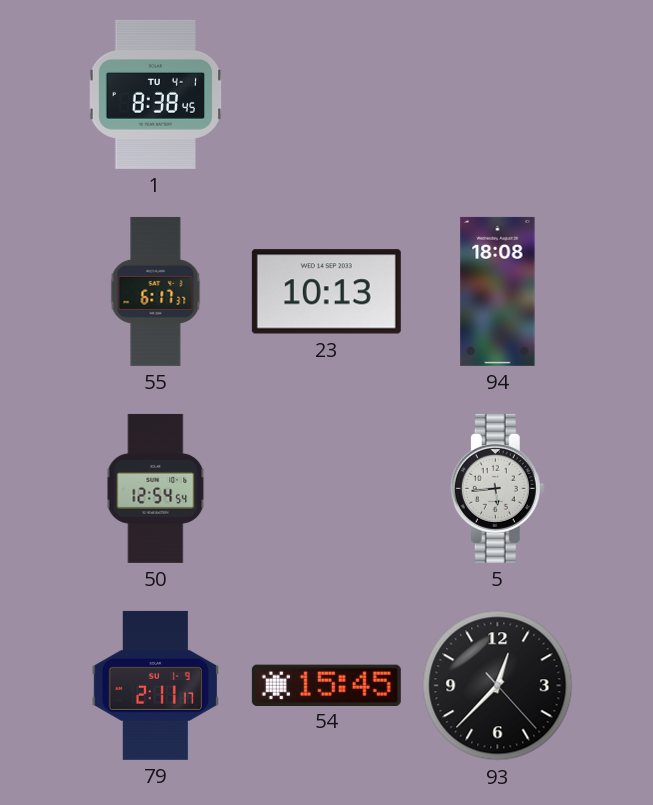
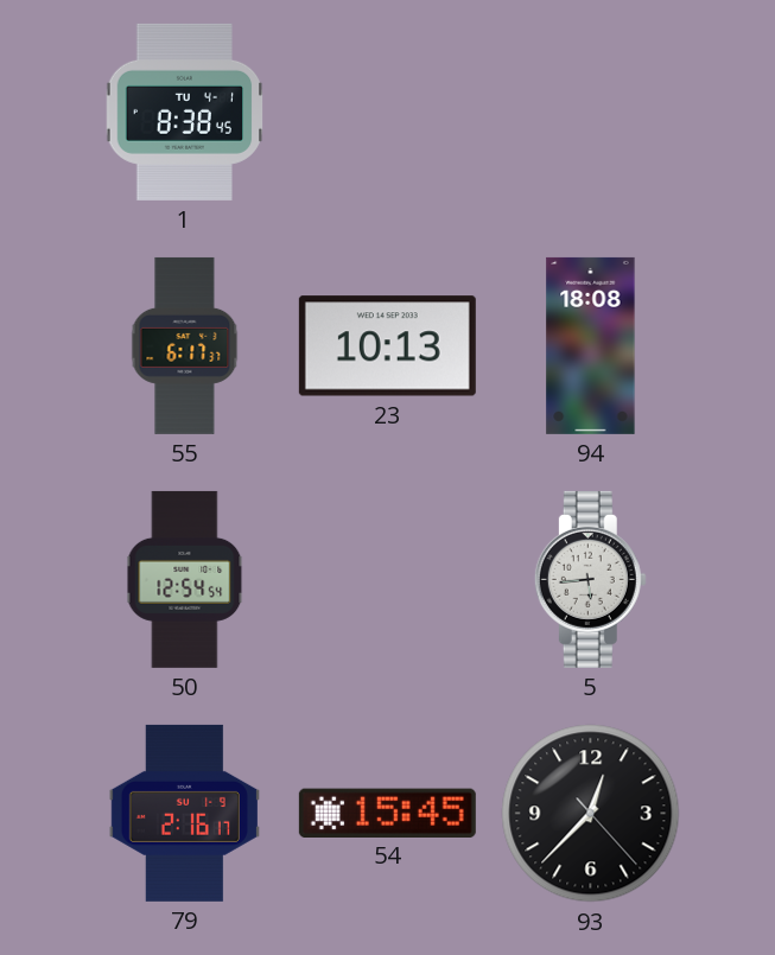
79: 2:11 -> 2:16
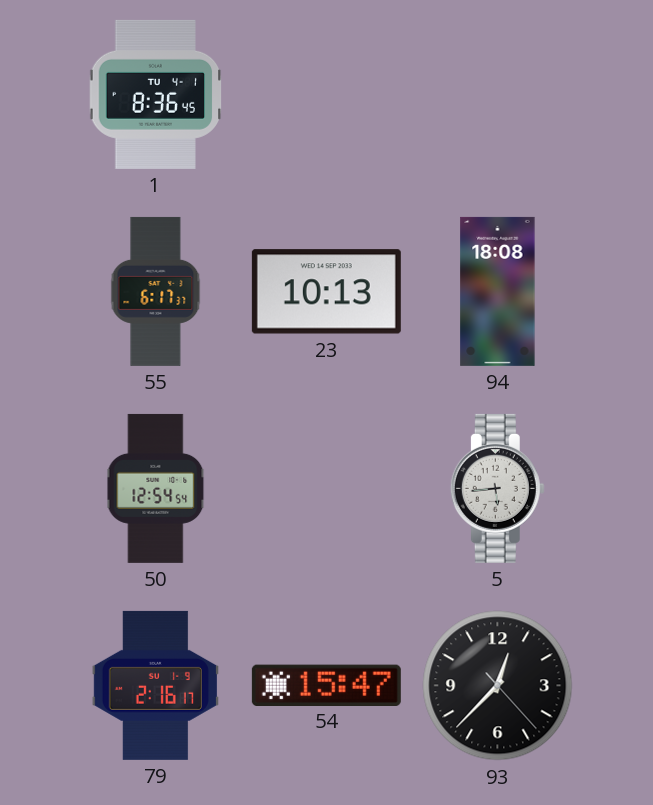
1: 8:38 -> 8:36
54: 15:45 -> 15:47
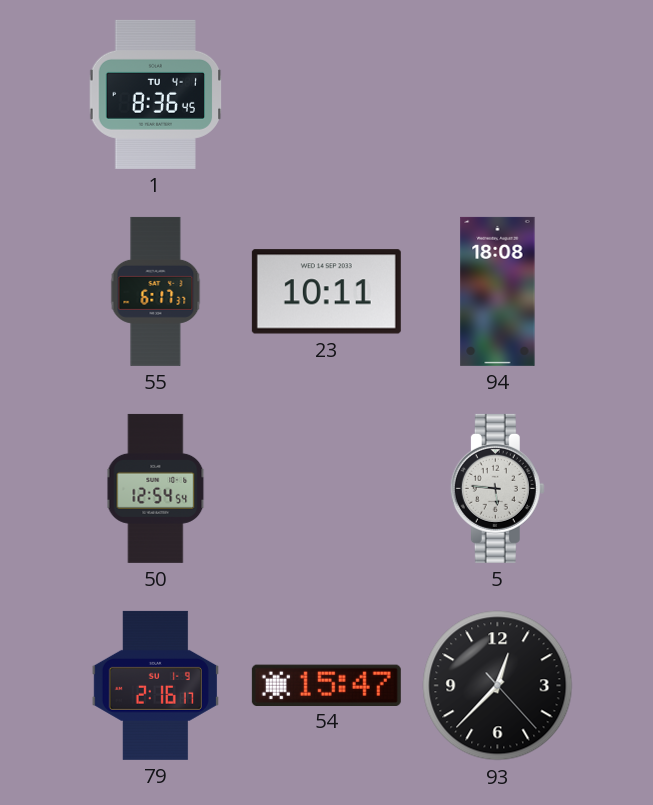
23: 10:13 -> 10:11
5: 5:44 -> 5:46
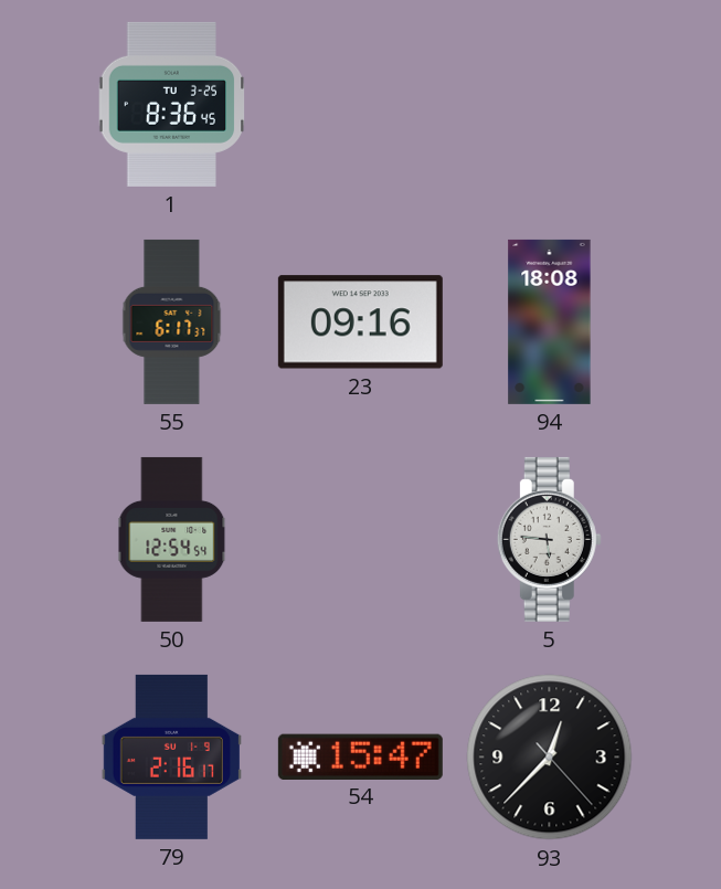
1 date: TU 4-1 -> TU 3-25
23: 10:11 -> 09:16
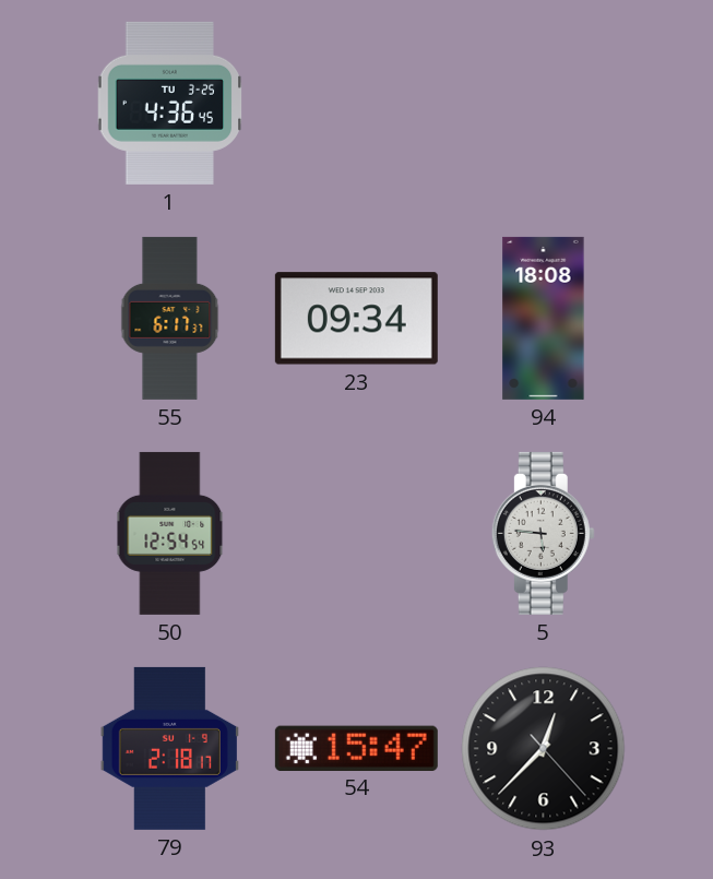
1: 8:36 -> 4:36
23: 09:16 -> 09:34
79: 2:16 -> 2:18
